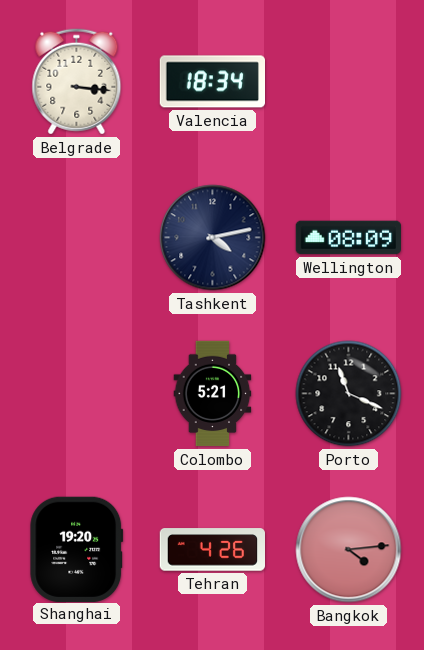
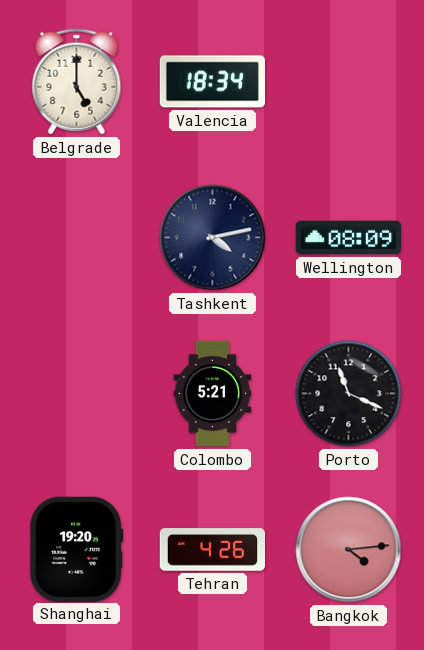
Belgrade: 3:16 -> 5:00
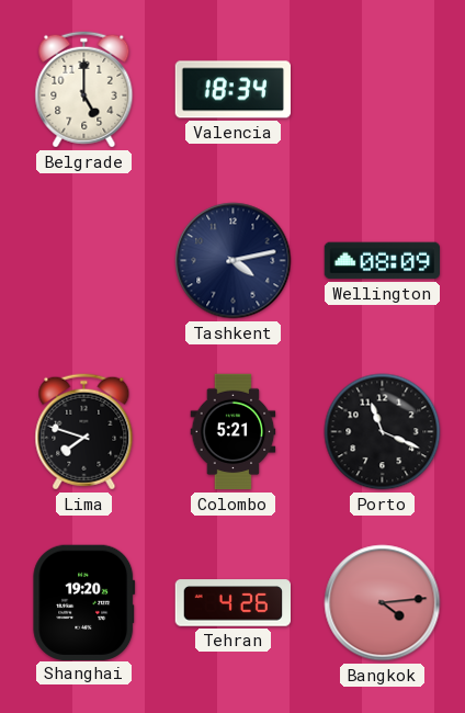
Lima: none -> 7:48
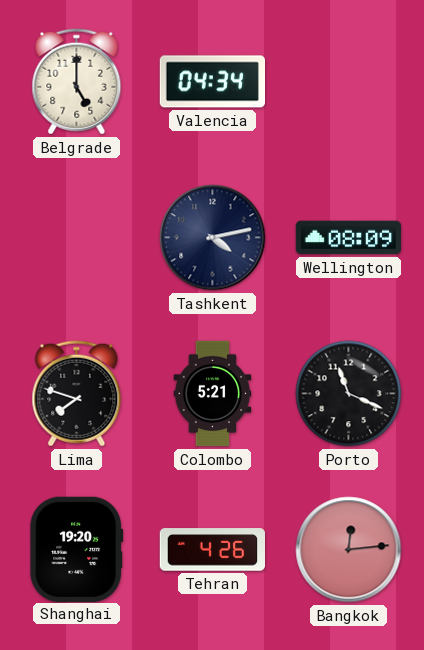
Valencia: 18:34 -> 04:34
Bangkok: 4:14 -> 12:14
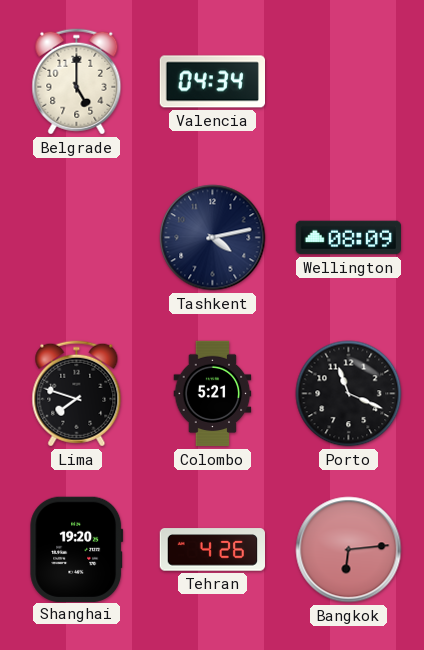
Bangkok: 12:14 -> 6:14
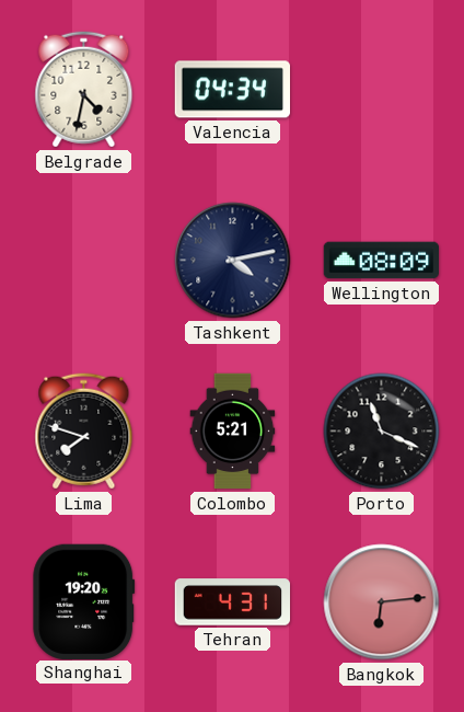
Belgrade: 5:00 -> 4:32
Tehran: 4:26 -> 4:31
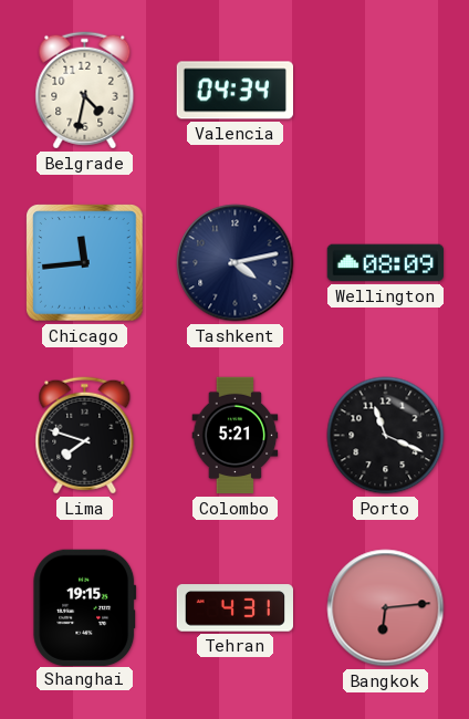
Chicago: none -> 11:44
Shanghai: 19:20 -> 19:15
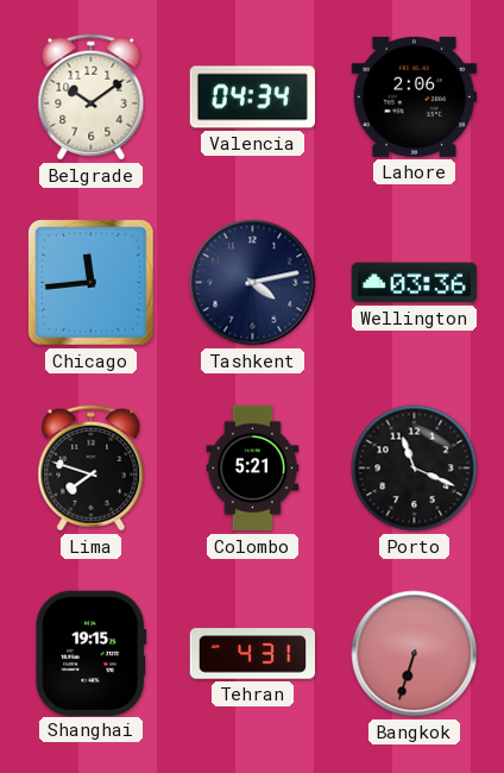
Belgrade: 4:32 -> 10:09
Lahore: none -> 2:06
Wellington: 08:09 -> 03:36
Bangkok: 6:14 -> 6:33
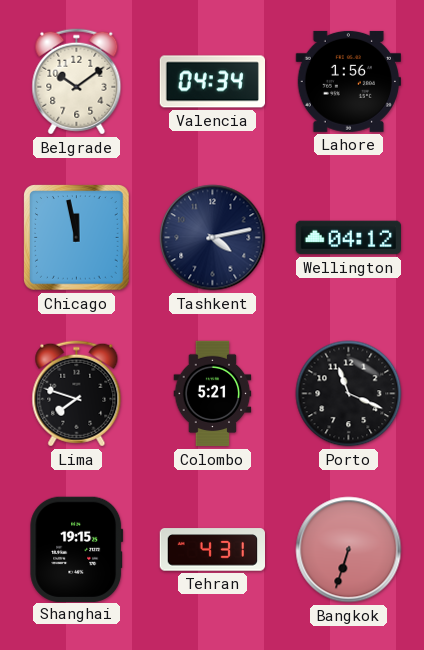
Lahore: 2:06 -> 1:56
Chicago: 11:44 -> 11:58
Wellington: 03:36 -> 04:12
